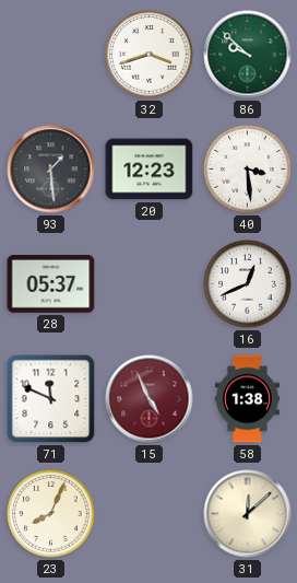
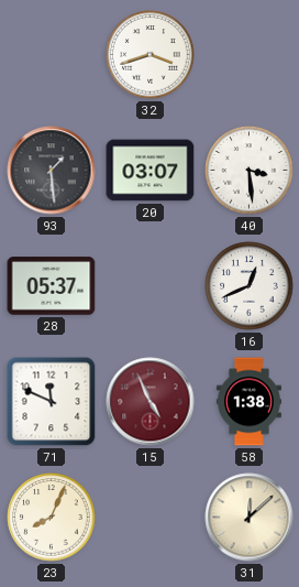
86: 9:52 -> none
20: 12:23 -> 03:07
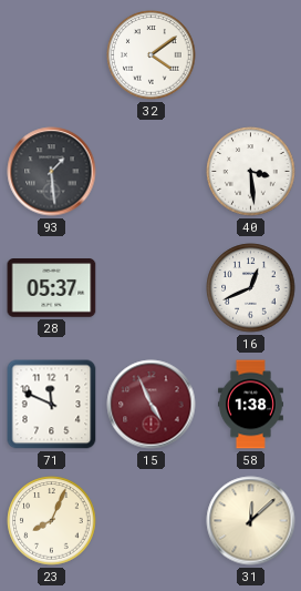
32: 3:42 -> 4:09
20: 03:07 -> none
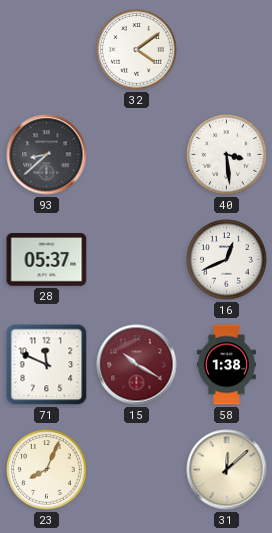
93: 1:29 -> 8:38
15: 4:56 -> 10:20
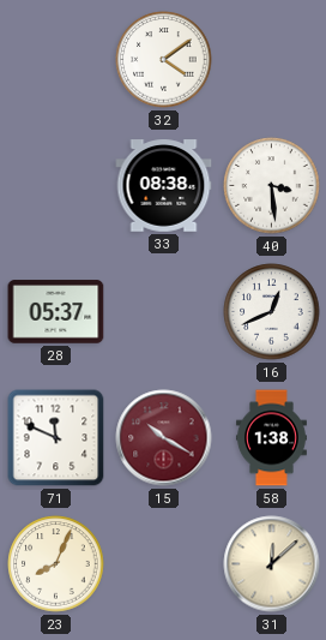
93: 8:38 -> none
33: none -> 08:38
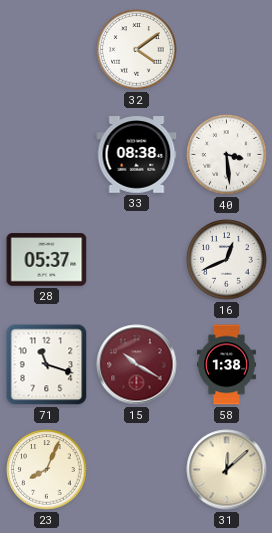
71: 11:49 -> 11:18
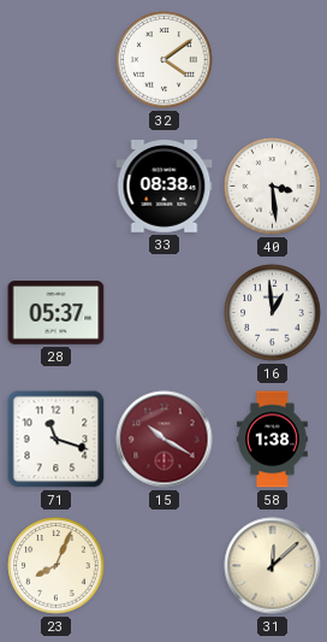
16: 12:41 -> 12:59
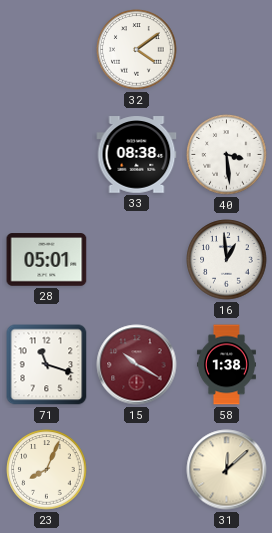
28: 05:37 -> 05:01
